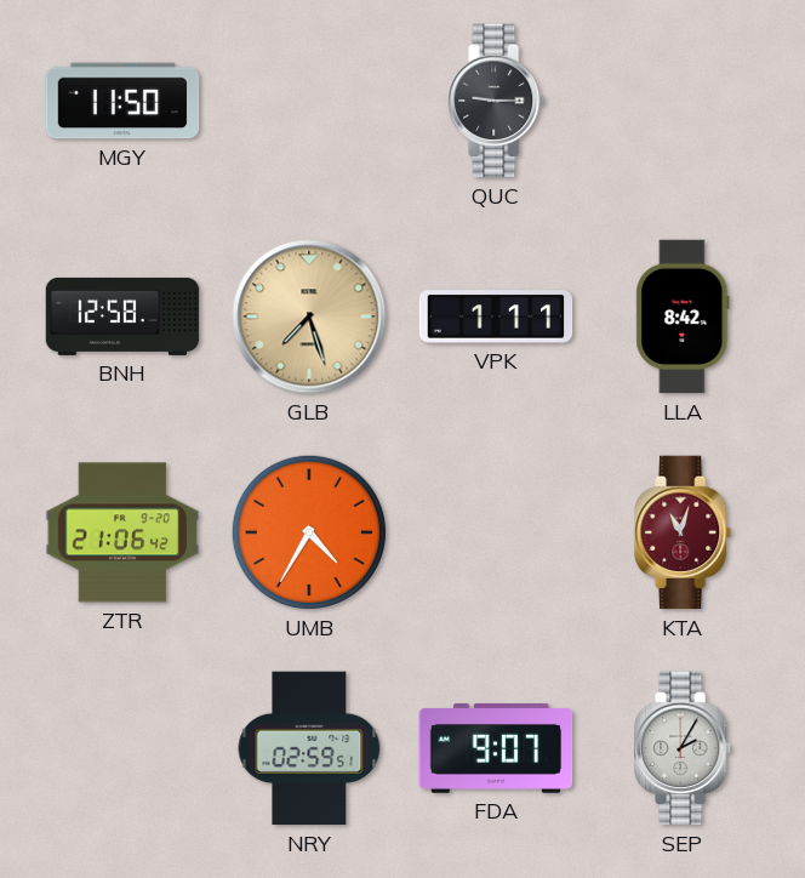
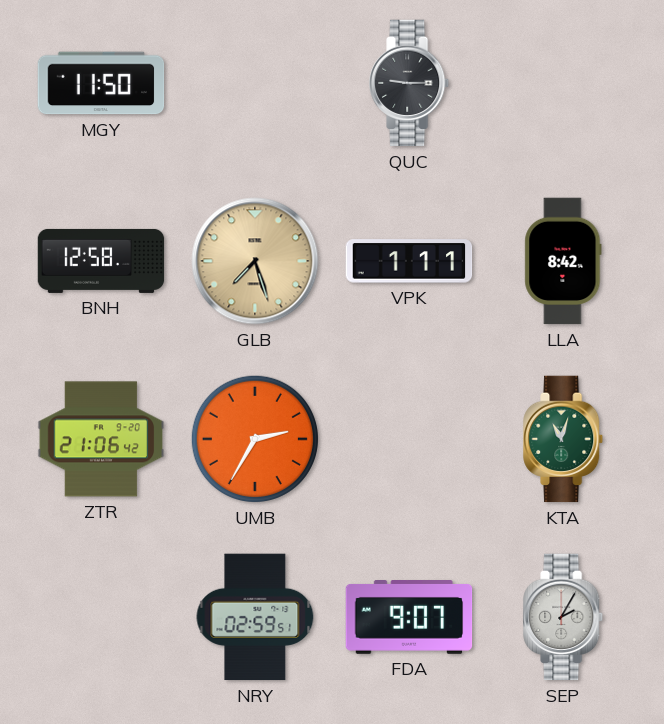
UMB: 4:35 -> 2:35
KTA dial: burgundy -> green
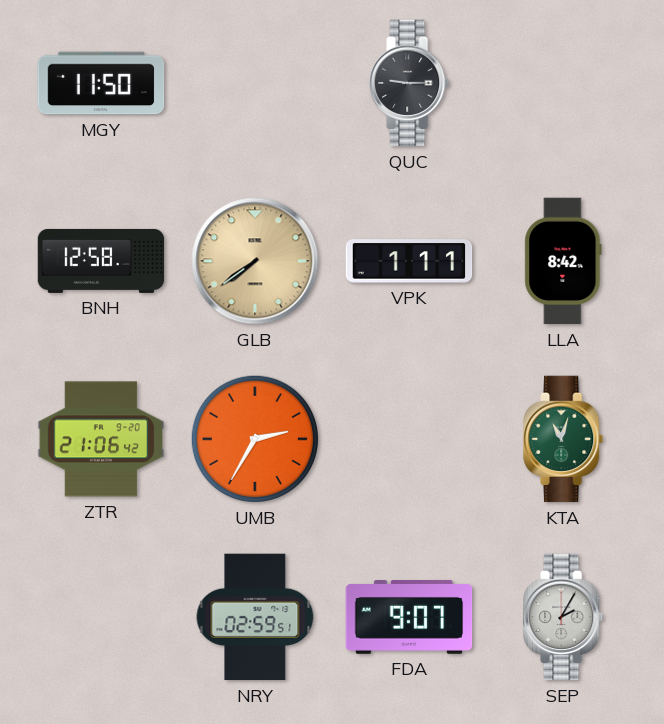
GLB: 7:27 -> 7:39
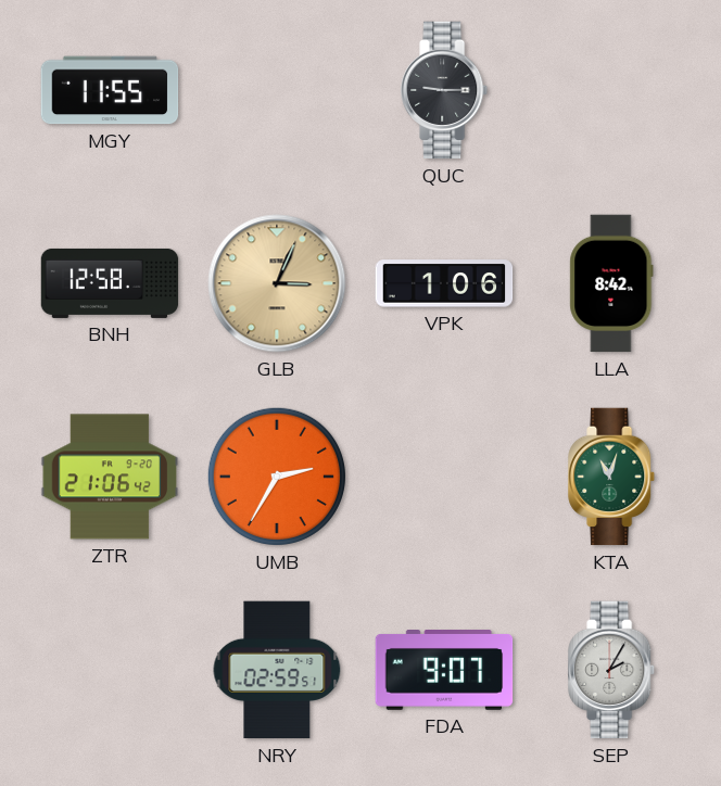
MGY: 11:50 -> 11:55
GLB: 7:39 -> 3:04
VPK: 1:11 -> 1:06
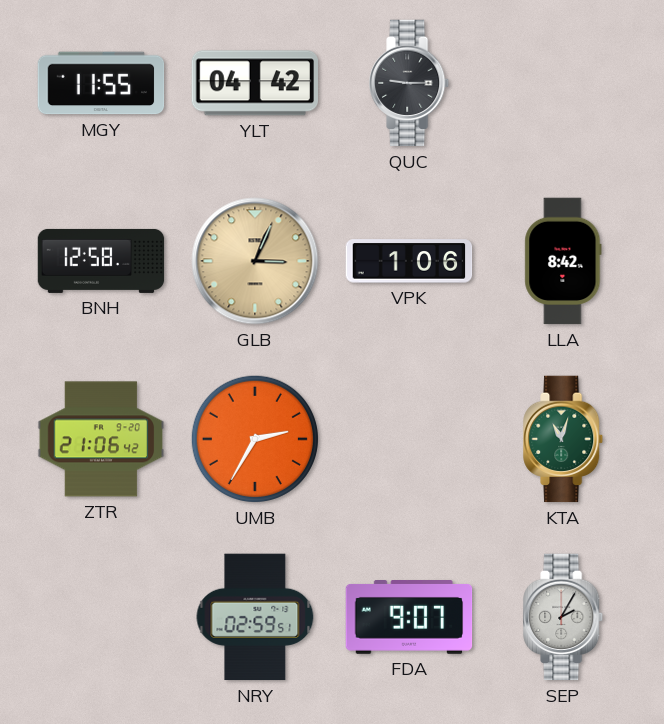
YLT: none -> 04:42
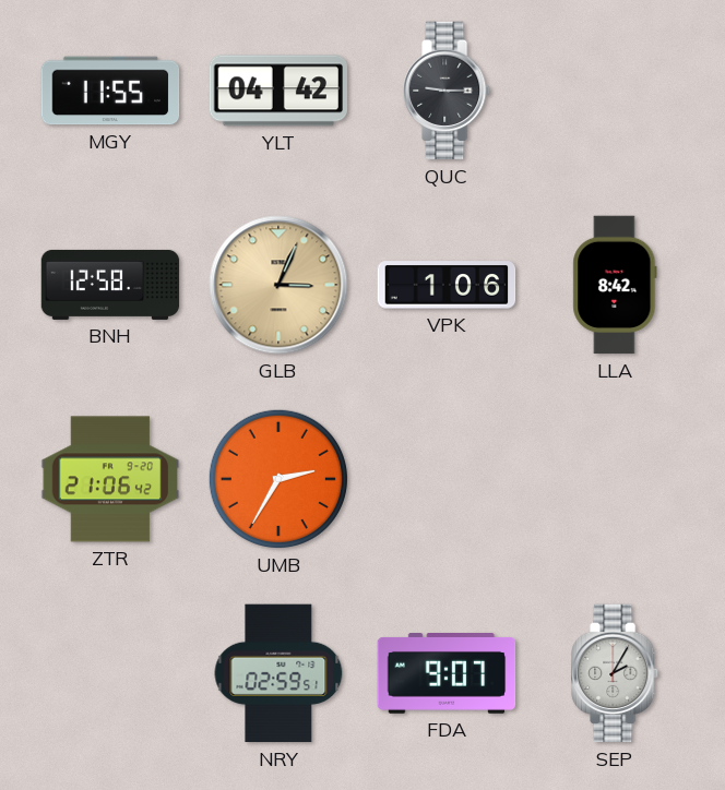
KTA: 11:03 -> none
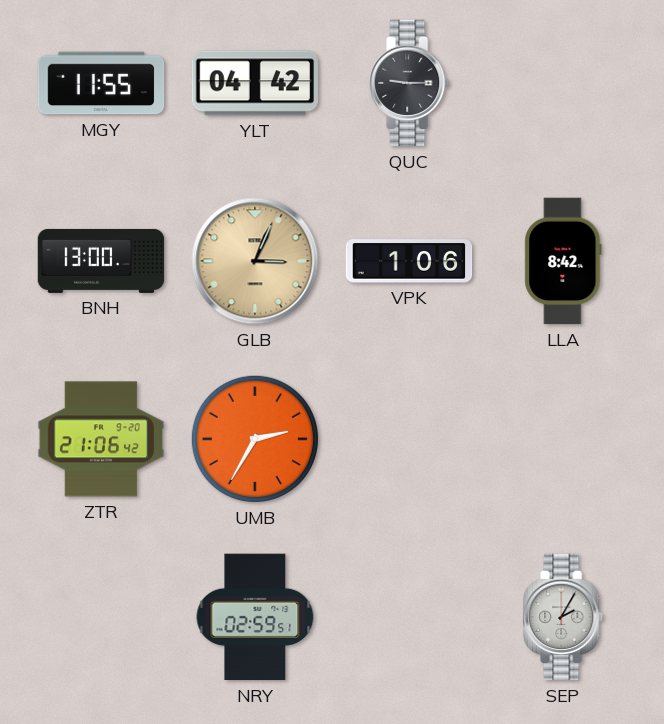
BNH: 12:58 -> 13:00
FDA: 9:07 -> none
